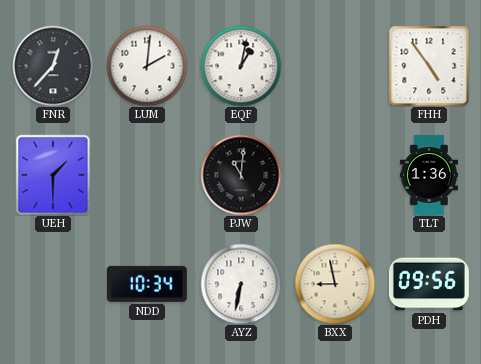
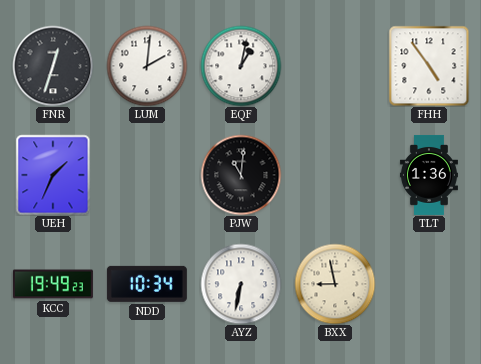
FNR: 12:37 -> 12:33
UEH: 1:30 -> 1:34
KCC: none -> 19:49
PDH: 09:56 -> none
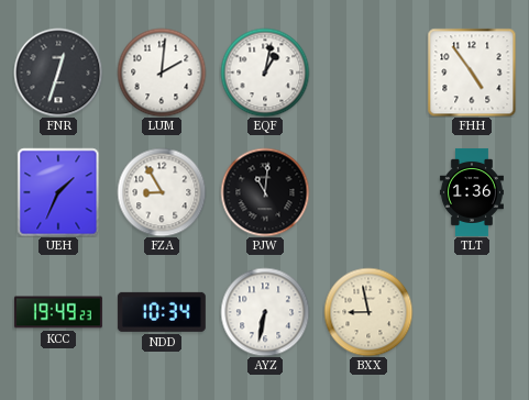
FZA: none -> 8:55
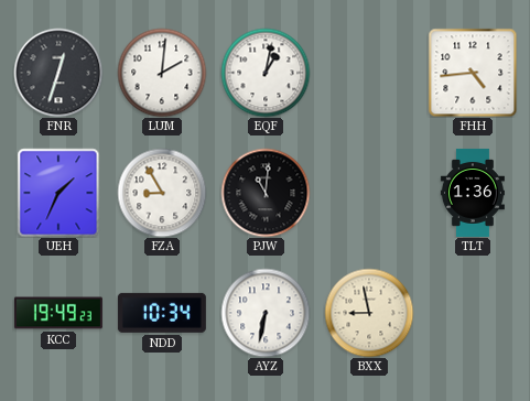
FHH: 4:54 -> 4:44
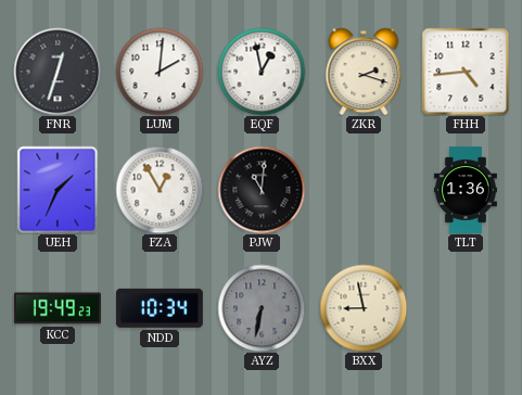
EQF: 1:02 -> 12:58
ZKR: none -> 2:18
FZA: 8:55 -> 12:55
AYZ dial: white -> grey
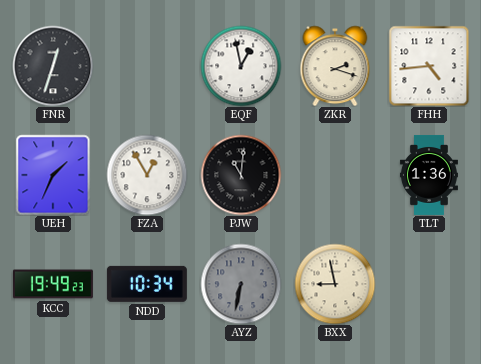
LUM: 2:01 -> none
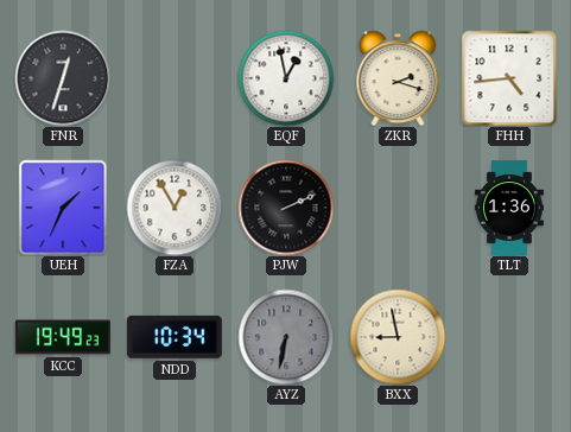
PJW: 11:01 -> 2:11
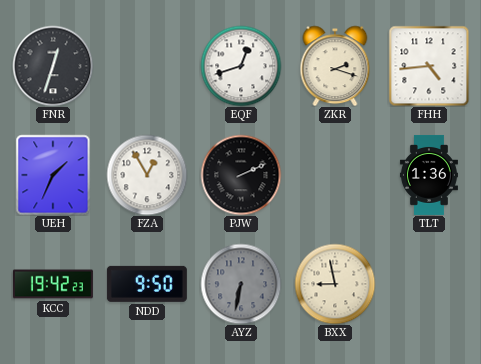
EQF: 12:58 -> 12:42
KCC: 19:49 -> 19:42
NDD: 10:34 -> 9:50
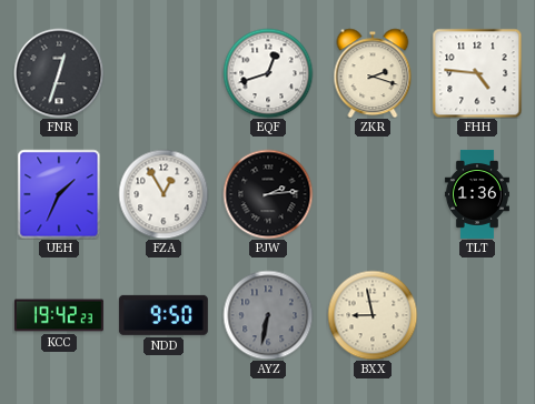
FHH: 4:44 -> 4:46
PJW: 2:11 -> 2:14
